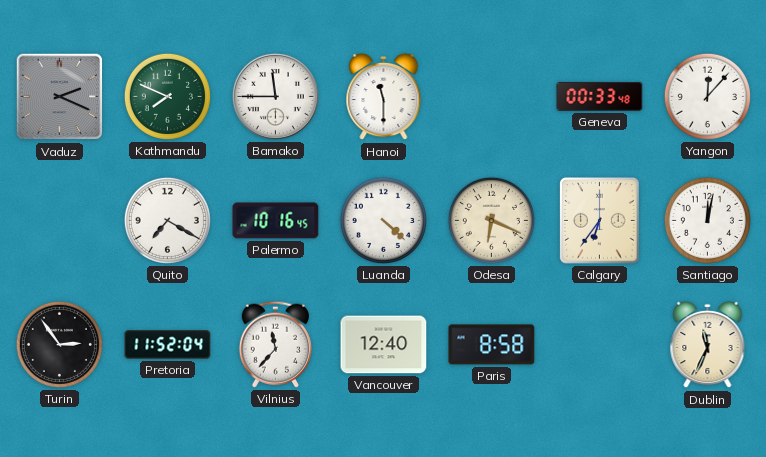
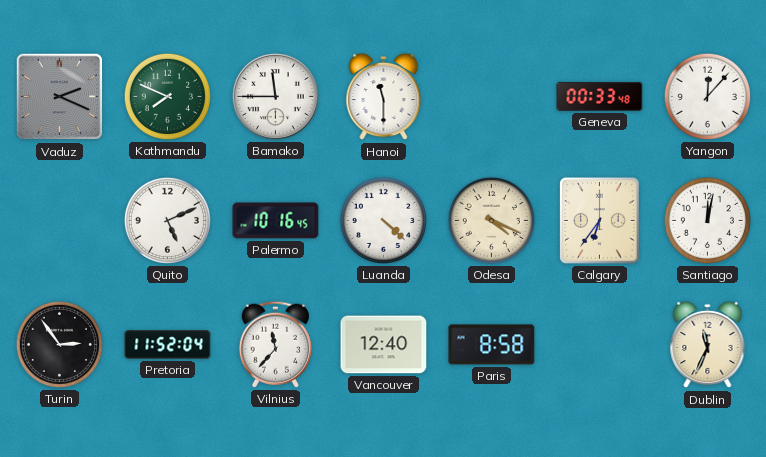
Quito: 7:20 -> 5:11
Odesa: 6:19 -> 4:19
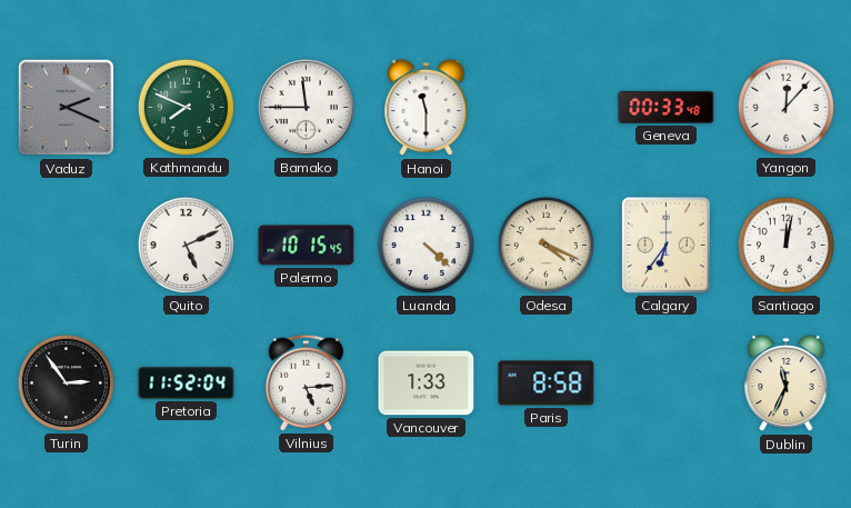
Palermo: 10:16 -> 10:15
Vilnius: 11:37 -> 5:14
Vancouver: 12:40 -> 1:33
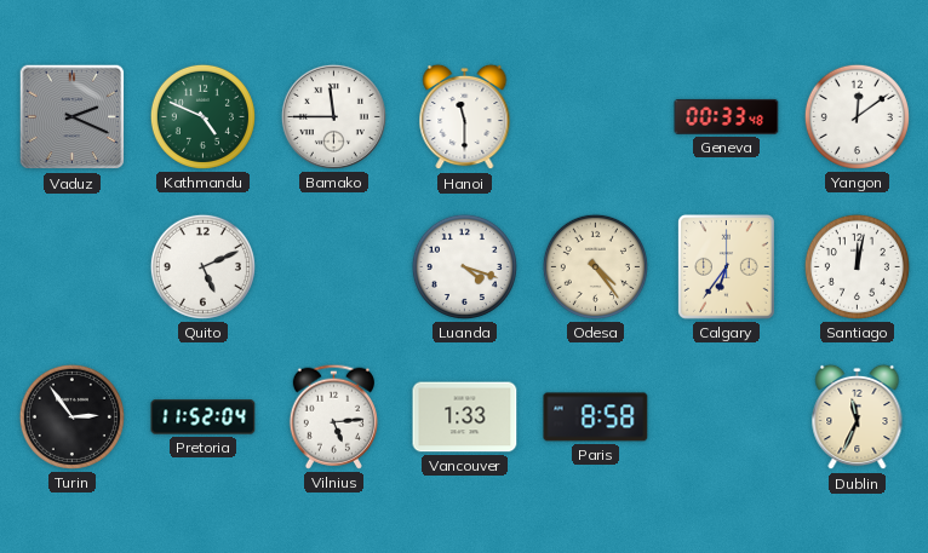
Kathmandu: 7:49 -> 4:49
Yangon: 12:07 -> 12:09
Palermo: 10:15 -> none
Luanda: 4:22 -> 4:18
Odesa: 4:19 -> 4:24
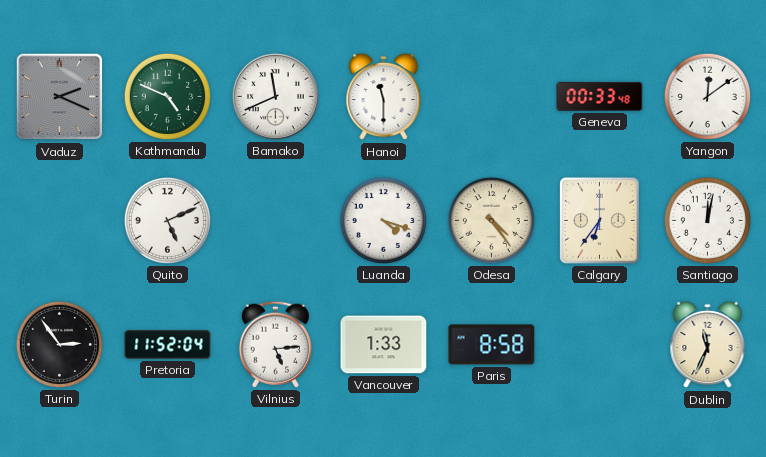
Bamako: 11:45 -> 11:41
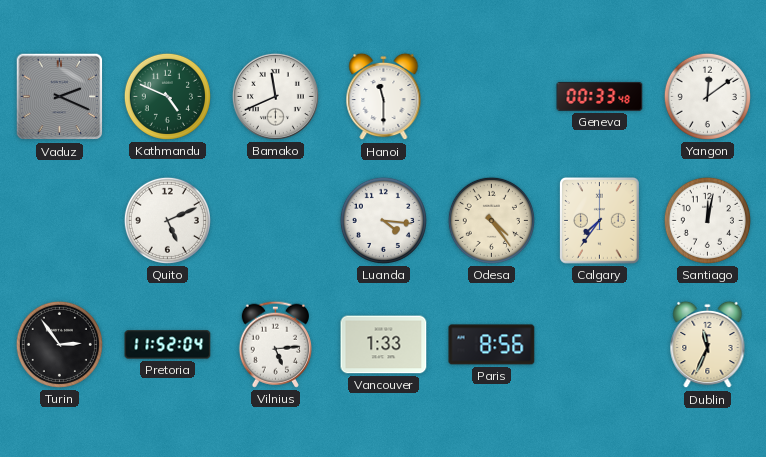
Luanda: 4:18 -> 4:16
Calgary: 6:36 -> 7:36
Paris: 8:58 -> 8:56
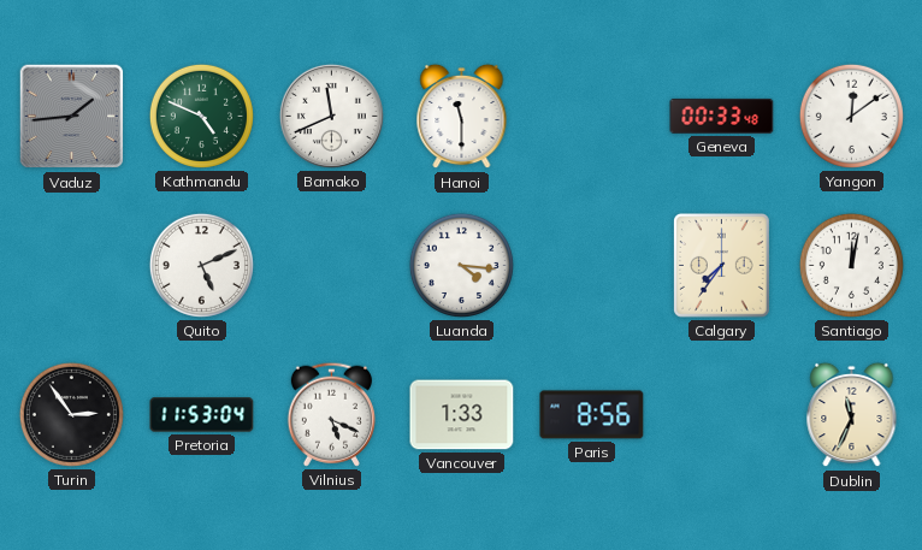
Vaduz: 2:19 -> 1:44
Odesa: 4:24 -> none
Pretoria: 11:52 -> 11:53
Vilnius: 5:14 -> 5:19
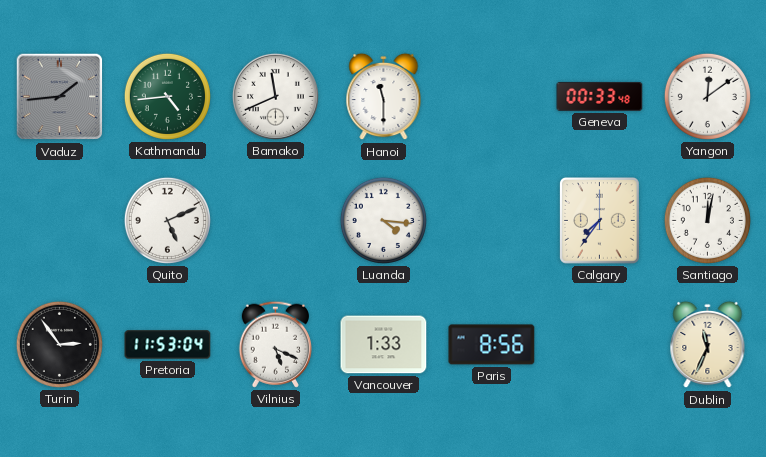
Kathmandu: 4:49 -> 4:44
